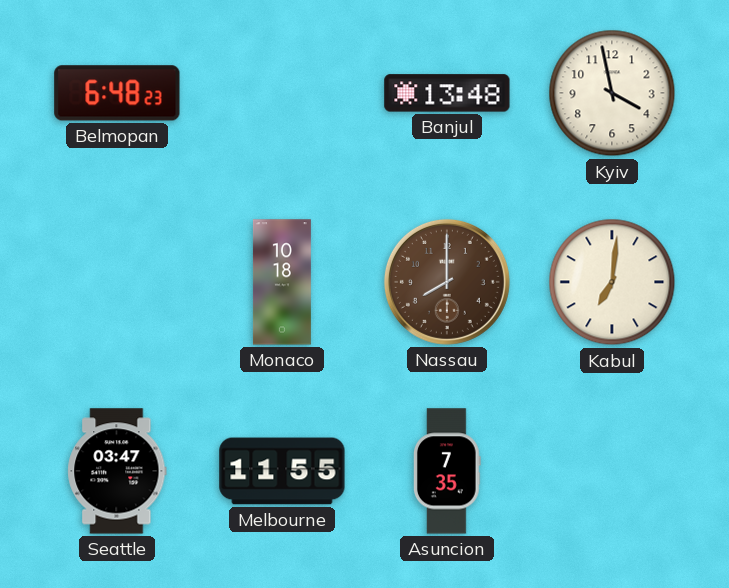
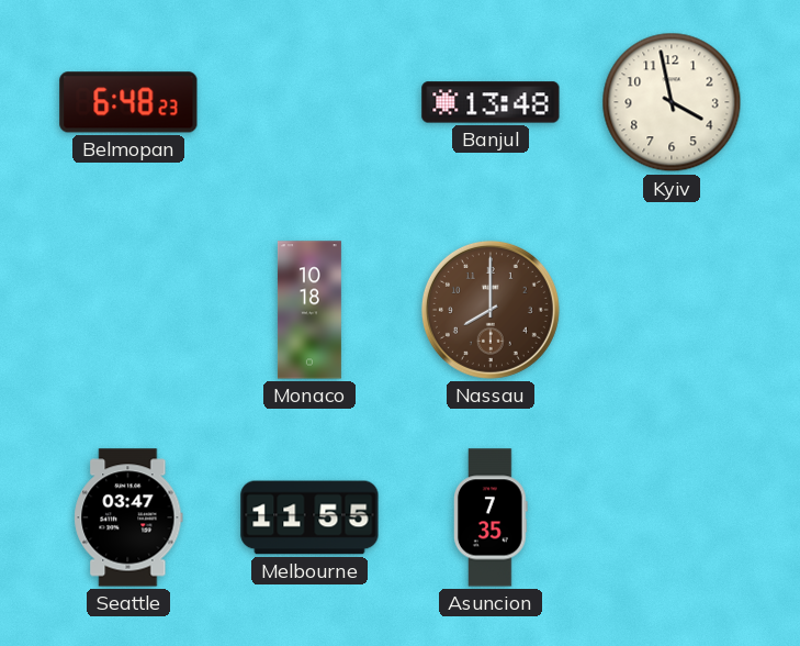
Kabul: 7:01 -> none
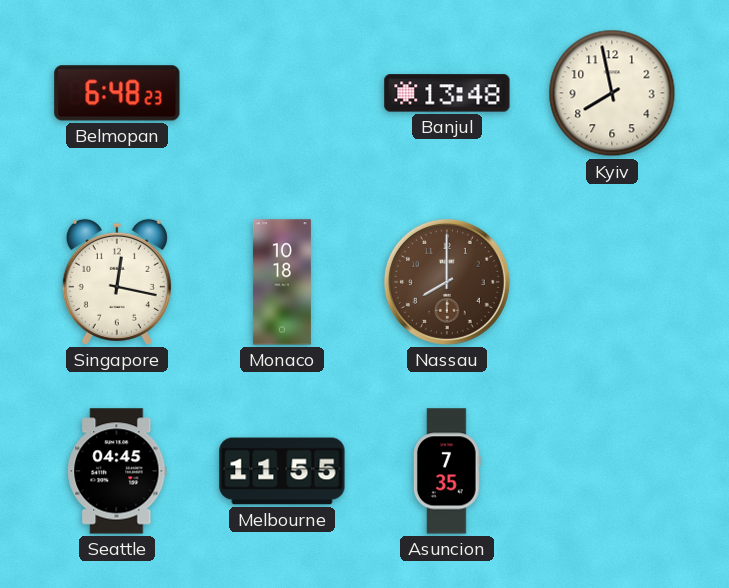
Kyiv: 3:58 -> 7:58
Singapore: none -> 12:17
Seattle: 03:47 -> 04:45
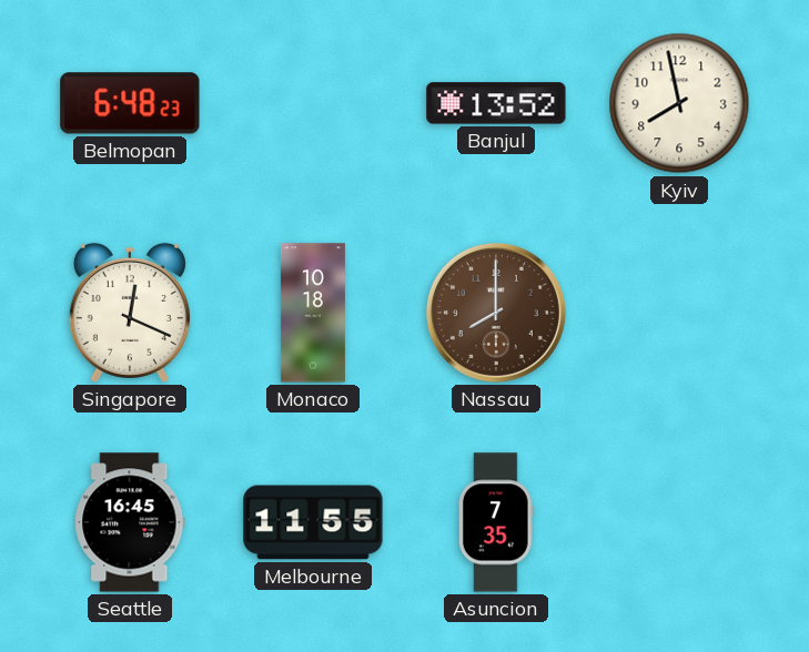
Banjul: 13:48 -> 13:52
Singapore: 12:17 -> 12:19
Seattle: 04:45 -> 16:45
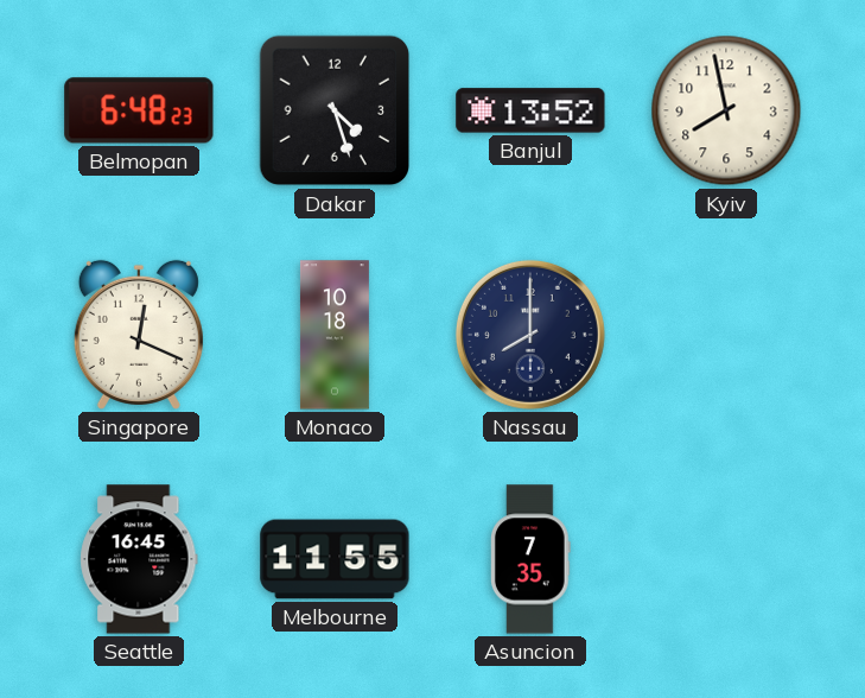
Dakar: none -> 4:27
Nassau dial: brown -> navy
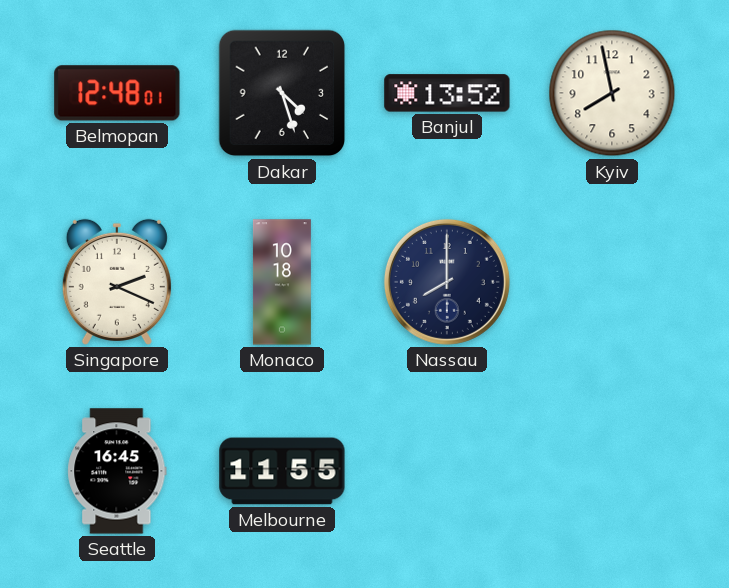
Belmopan: 6:48 -> 12:48
Singapore: 12:19 -> 2:19
Asuncion: 7:35 -> none
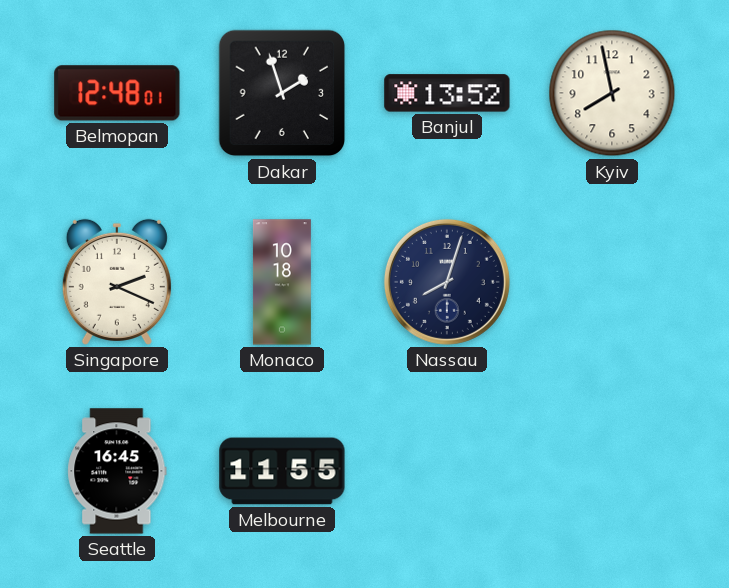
Dakar: 4:27 -> 1:57
Nassau: 8:00 -> 8:03
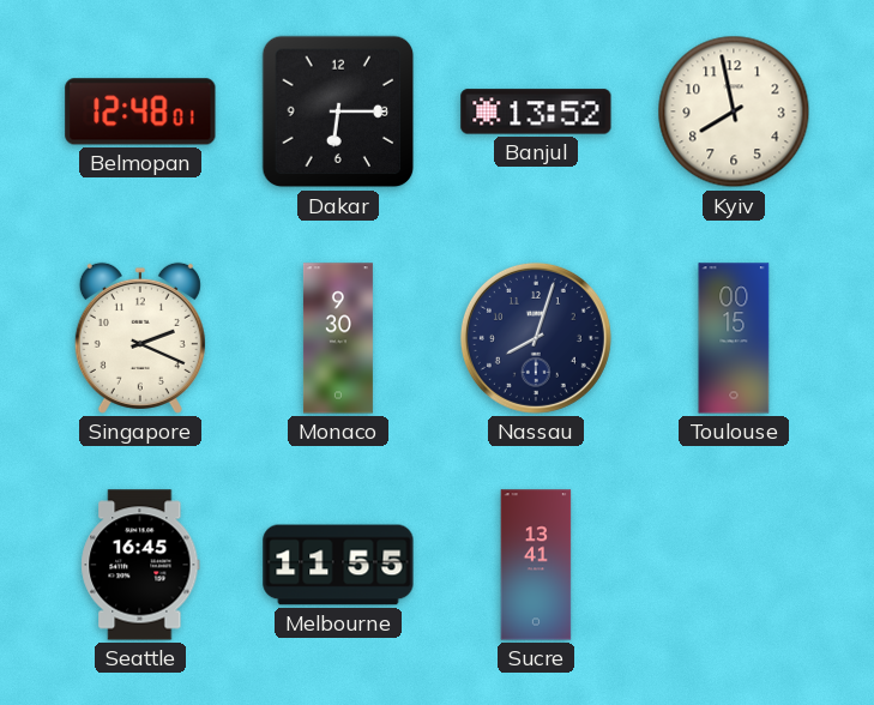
Dakar: 1:57 -> 6:15
Monaco: 10:18 -> 9:30
Toulouse: none -> 00:15
Sucre: none -> 13:41
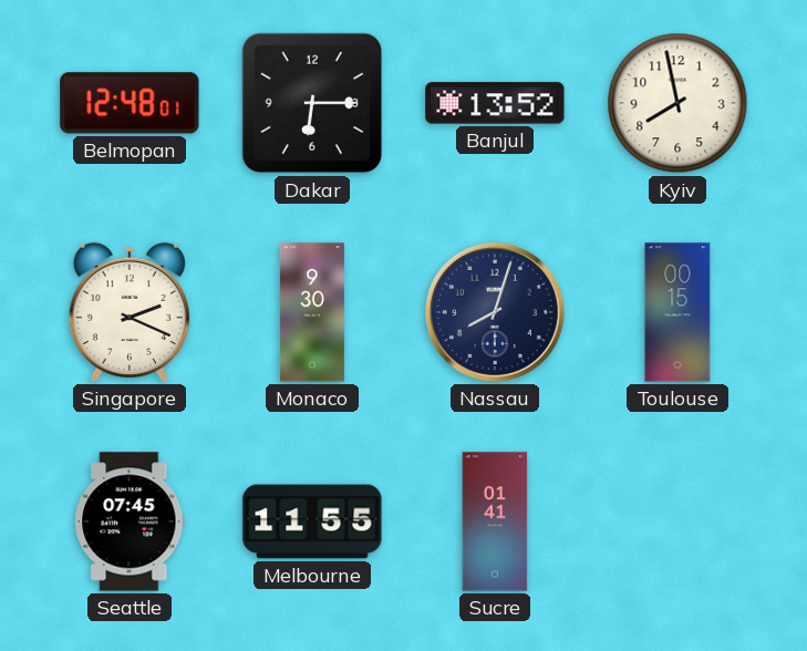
Seattle: 16:45 -> 07:45
Sucre: 13:41 -> 01:41
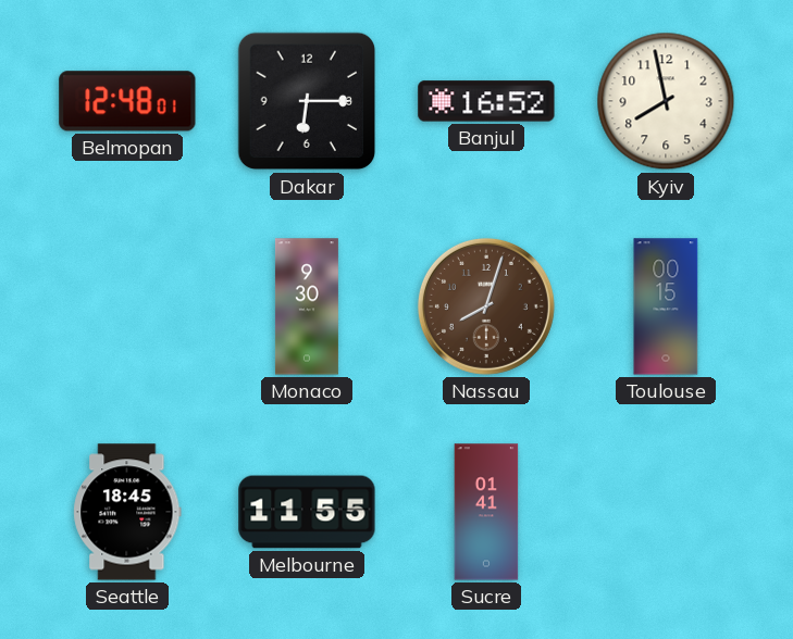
Banjul: 13:52 -> 16:52
Singapore: 2:19 -> none
Nassau dial: navy -> brown
Seattle: 07:45 -> 18:45
